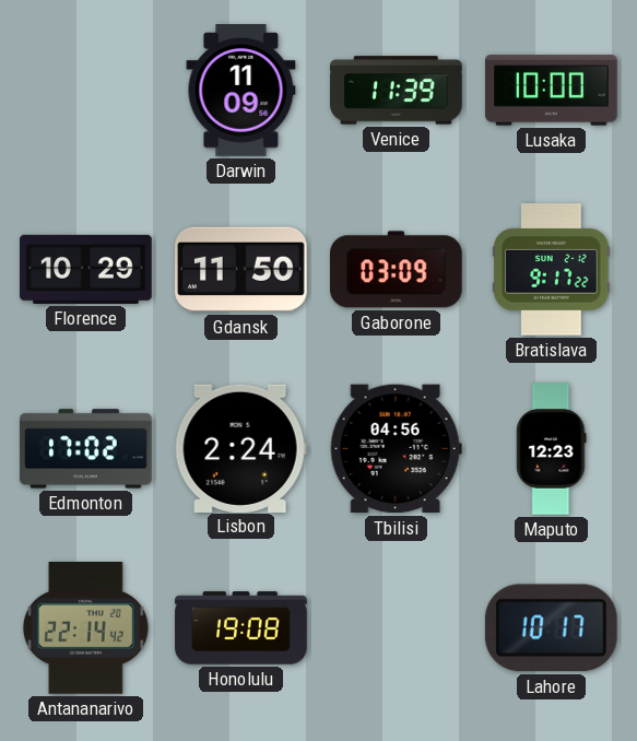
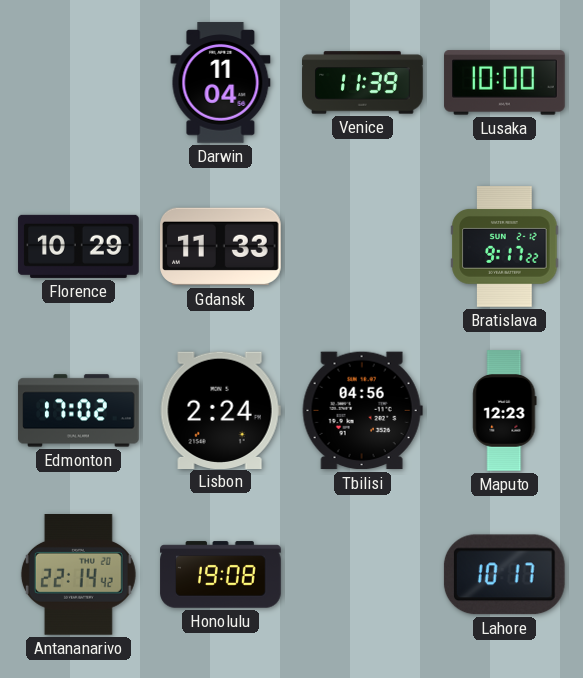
Darwin: 11:09 -> 11:04
Gdansk: 11:50 -> 11:33
Gaborone: 03:09 -> none
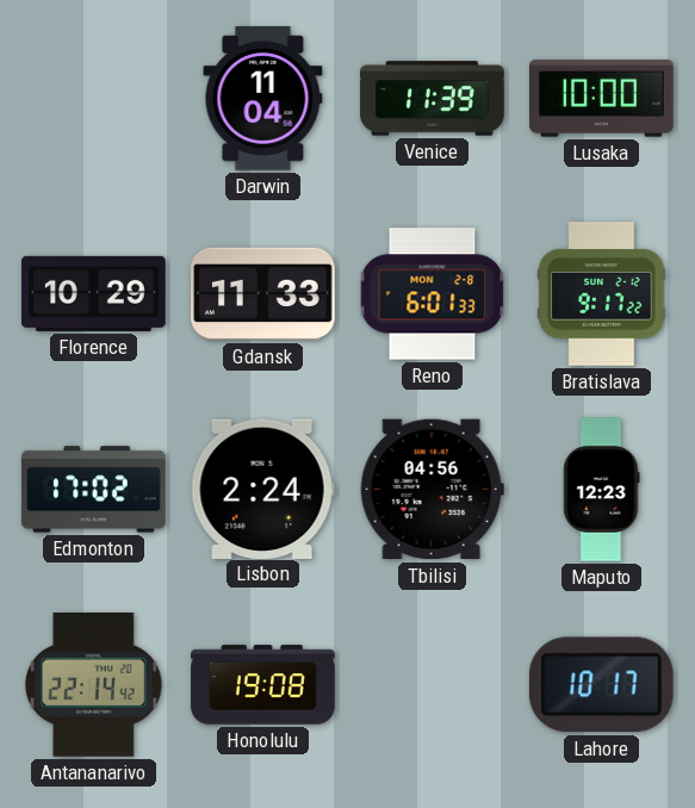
Reno: none -> 6:01
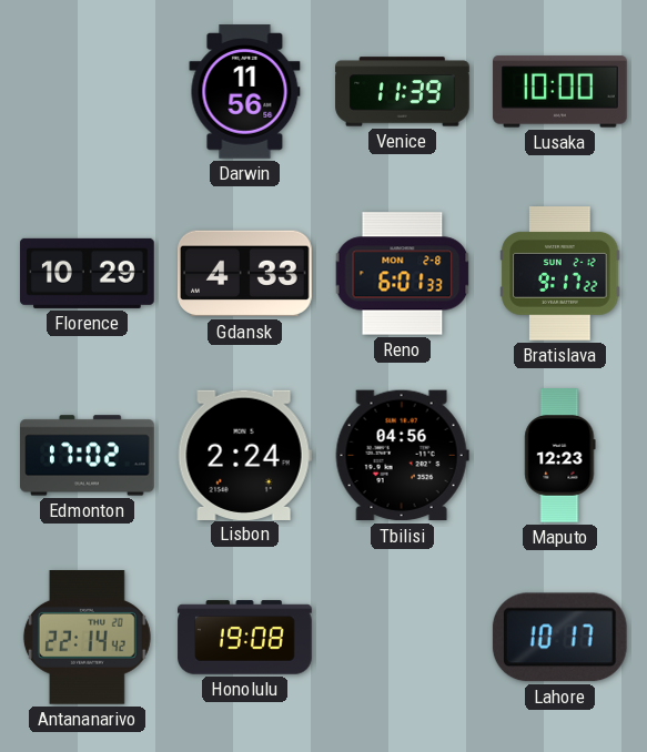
Darwin: 11:04 -> 11:56
Gdansk: 11:33 -> 4:33
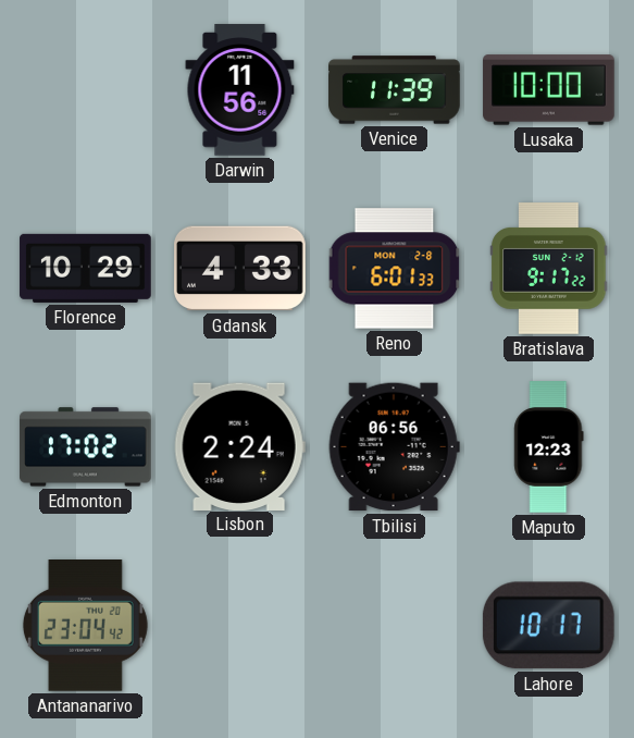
Tbilisi: 04:56 -> 06:56
Antananarivo: 22:14 -> 23:04
Honolulu: 19:08 -> none
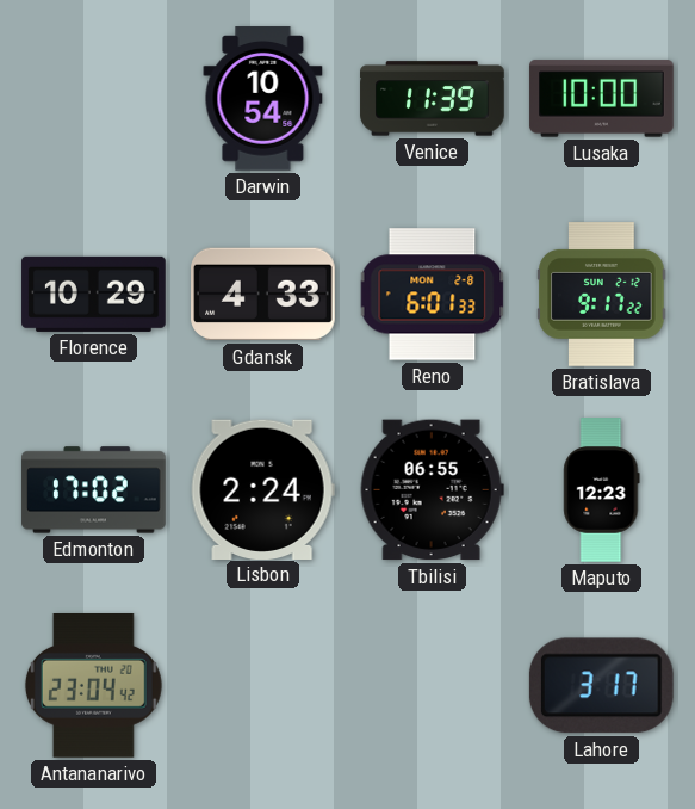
Darwin: 11:56 -> 10:54
Tbilisi: 06:56 -> 06:55
Lahore: 10:17 -> 3:17
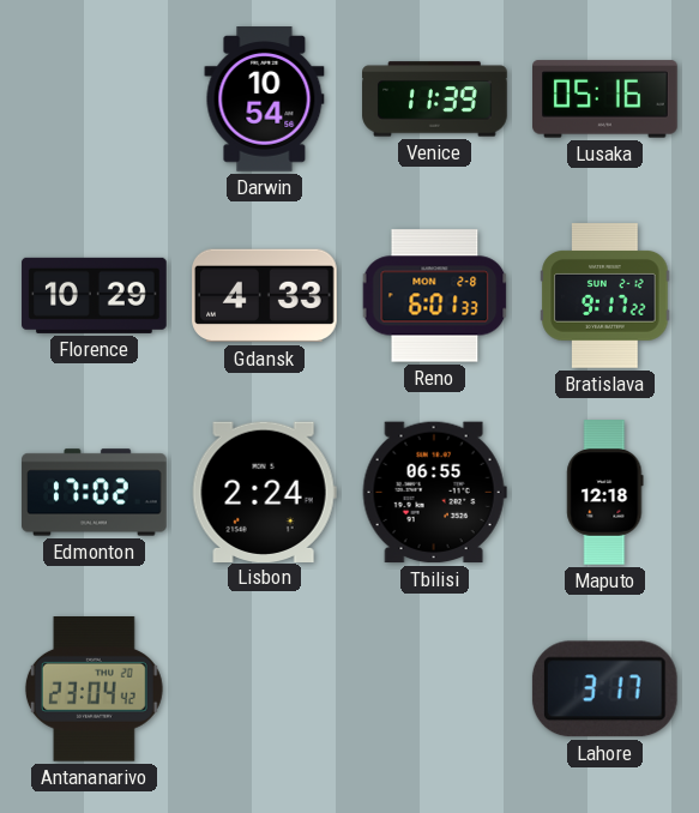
Lusaka: 10:00 -> 05:16
Maputo: 12:23 -> 12:18
